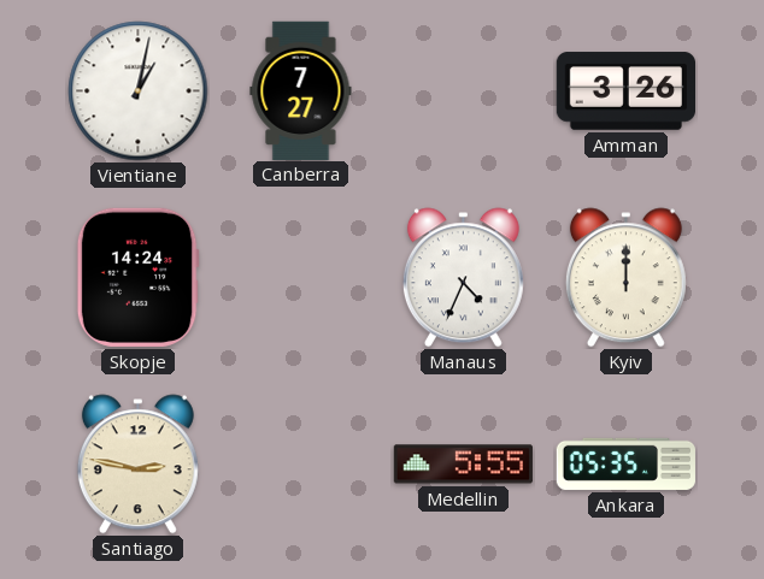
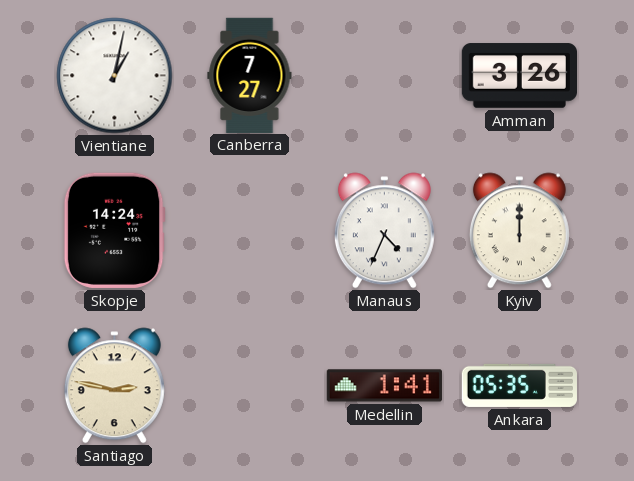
Medellin: 5:55 -> 1:41
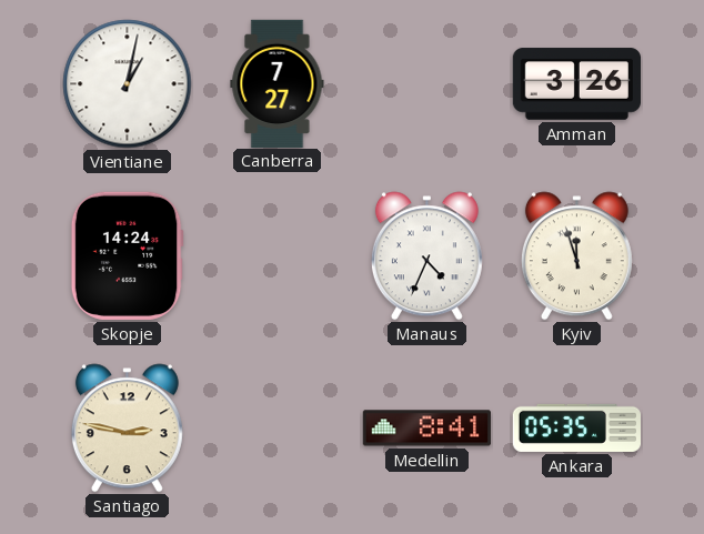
Kyiv: 12:00 -> 11:57
Medellin: 1:41 -> 8:41
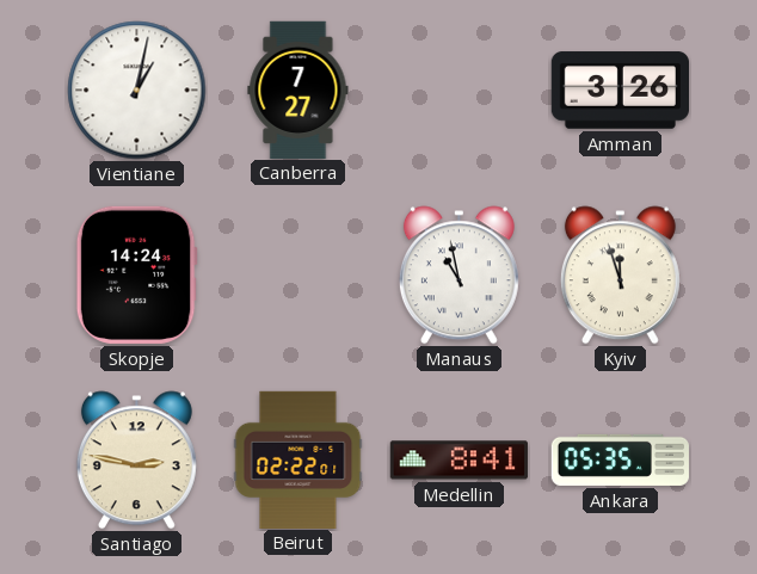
Manaus: 4:34 -> 10:58
Beirut: none -> 02:22
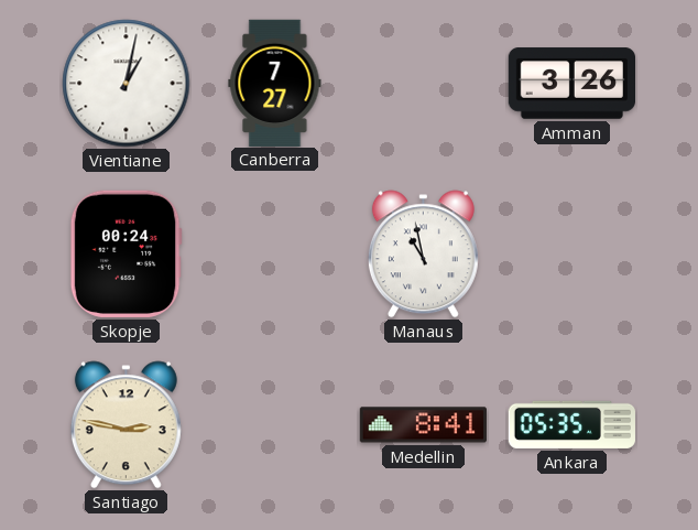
Skopje: 14:24 -> 00:24
Kyiv: 11:57 -> none
Beirut: 02:22 -> none
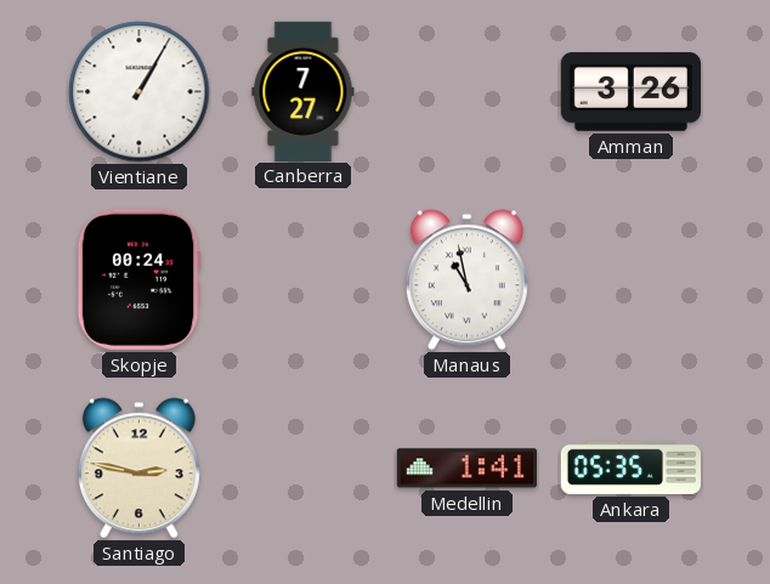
Vientiane: 1:02 -> 1:05
Medellin: 8:41 -> 1:41
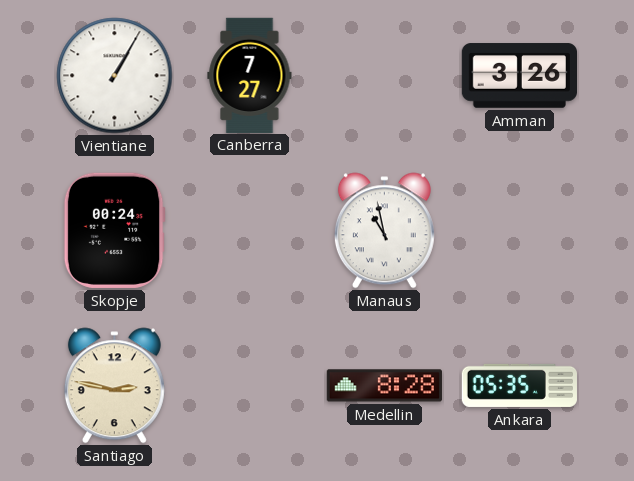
Medellin: 1:41 -> 8:28
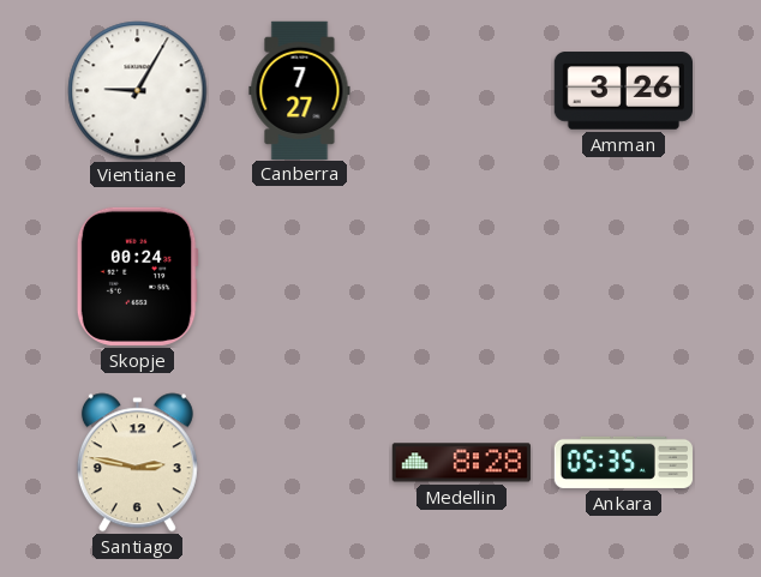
Vientiane: 1:05 -> 9:05
Manaus: 10:58 -> none
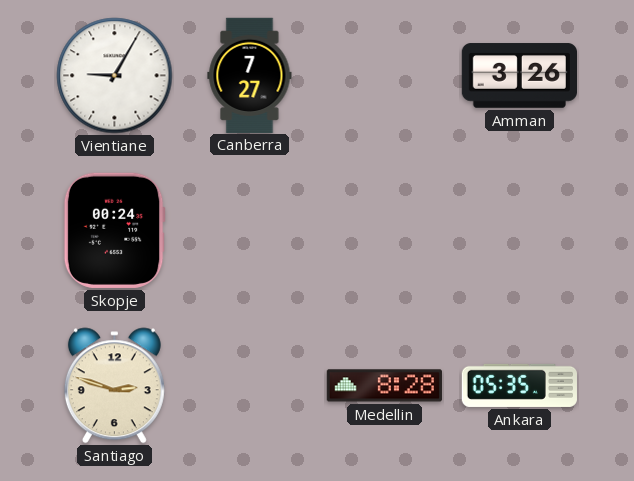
Santiago: 2:47 -> 2:48
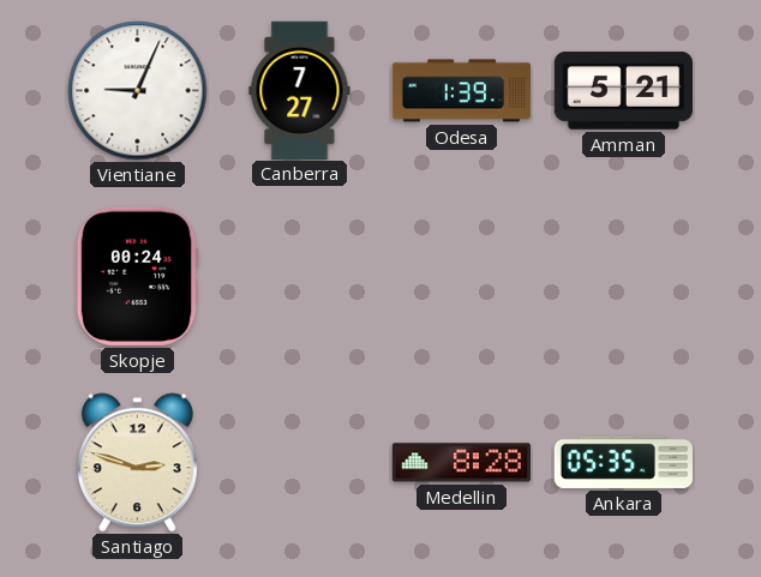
Vientiane: 9:05 -> 9:04
Odesa: none -> 1:39
Amman: 3:26 -> 5:21
